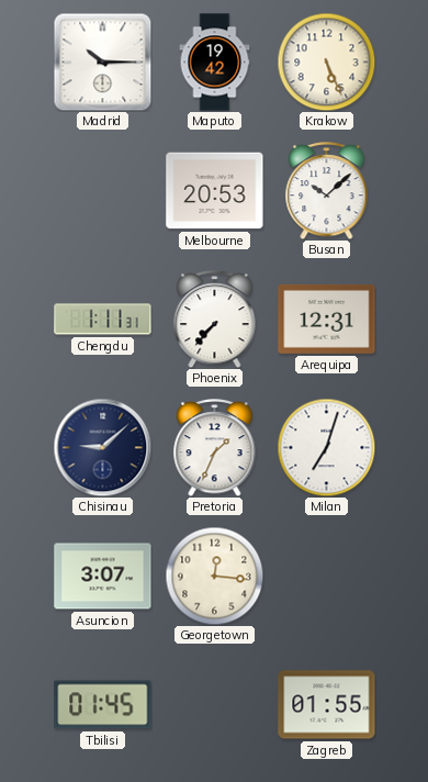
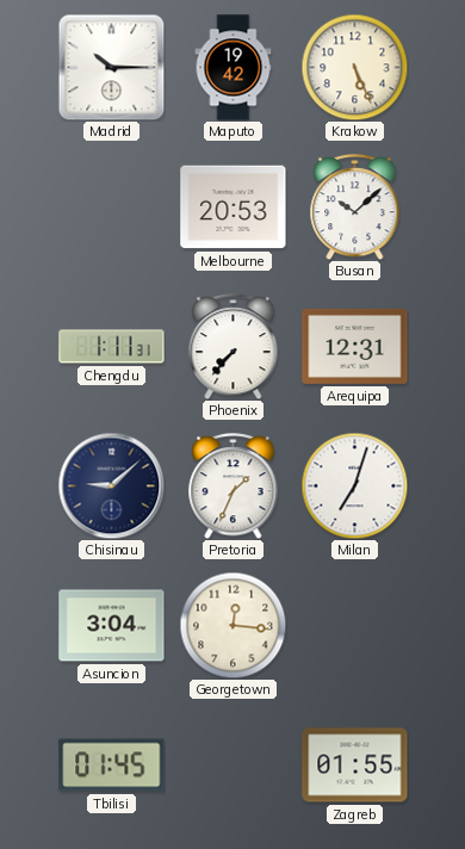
Asuncion: 3:07 -> 3:04
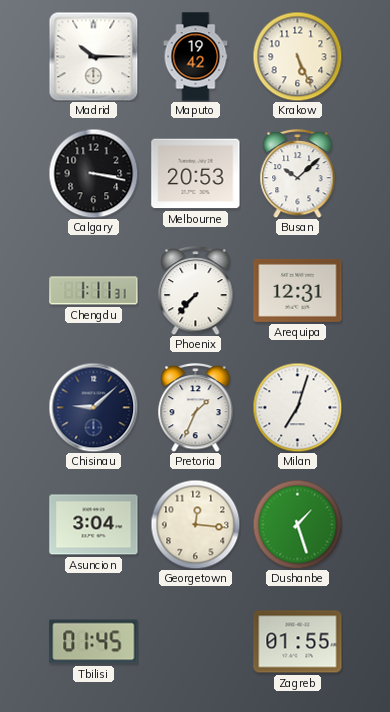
Calgary: none -> 3:17
Dushanbe: none -> 1:27
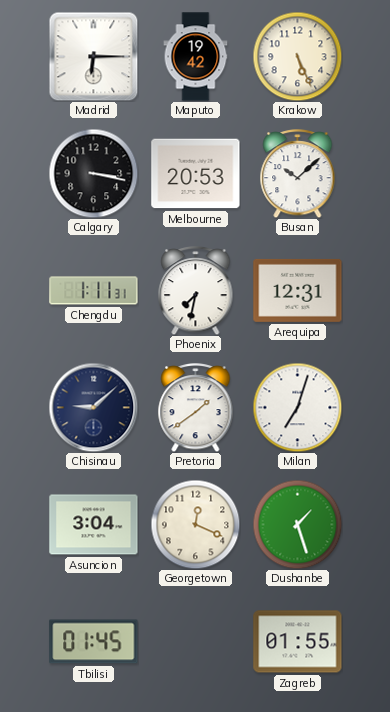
Madrid: 10:15 -> 6:15
Phoenix: 7:37 -> 7:32
Pretoria: 1:34 -> 1:39
Georgetown: 12:16 -> 12:19
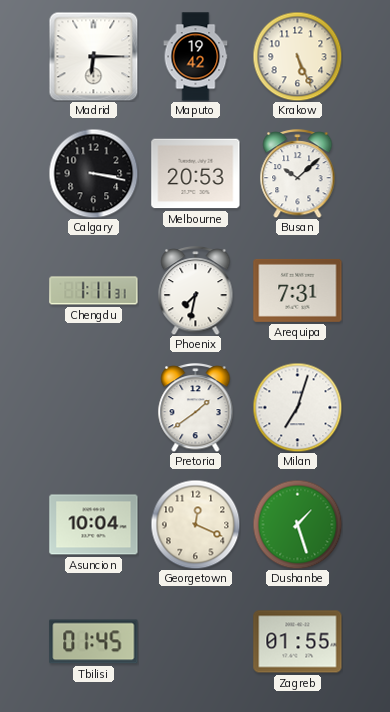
Arequipa: 12:31 -> 7:31
Chisinau: 9:08 -> none
Asuncion: 3:04 -> 10:04
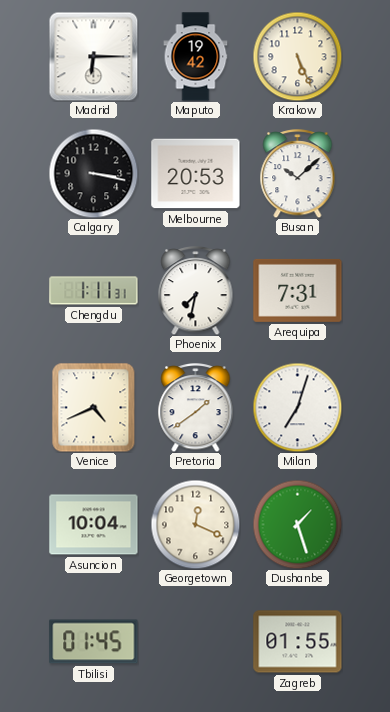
Venice: none -> 4:41
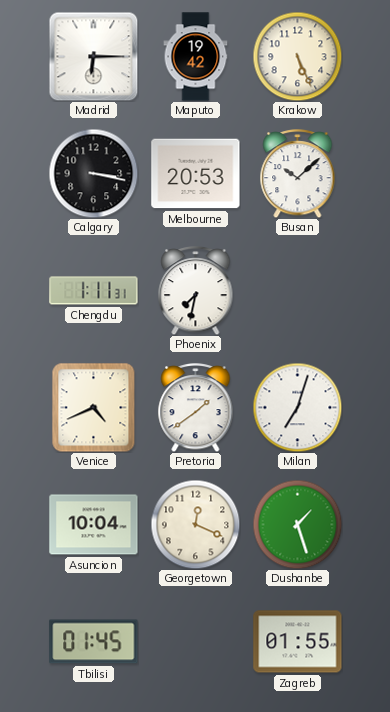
Arequipa: 7:31 -> none
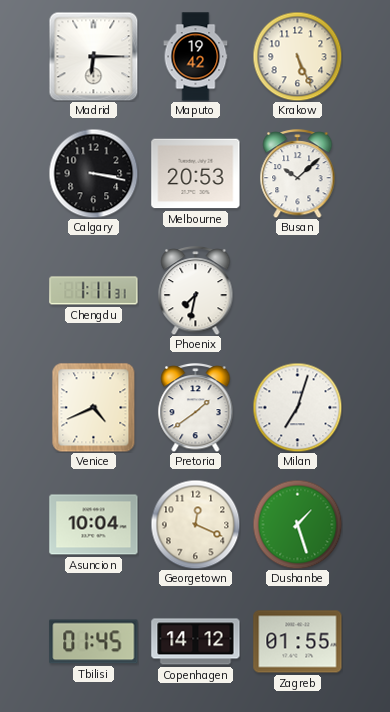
Copenhagen: none -> 14:12
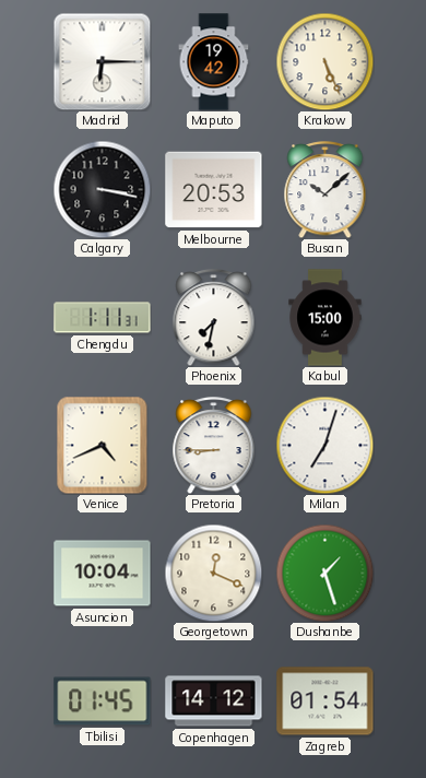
Kabul: none -> 15:00
Pretoria: 1:39 -> 8:45
Zagreb: 01:55 -> 01:54
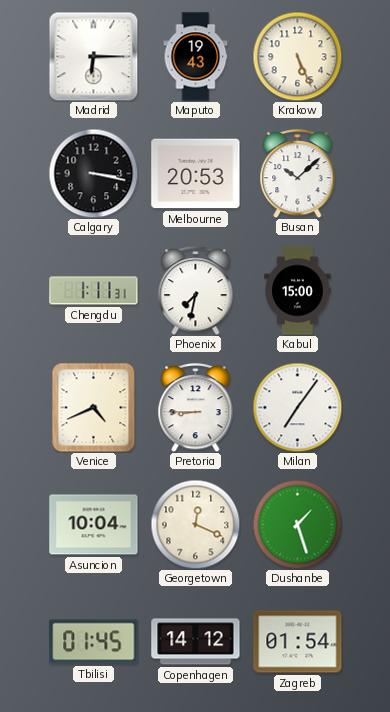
Maputo: 19:42 -> 19:43
Milan: 7:03 -> 7:06
